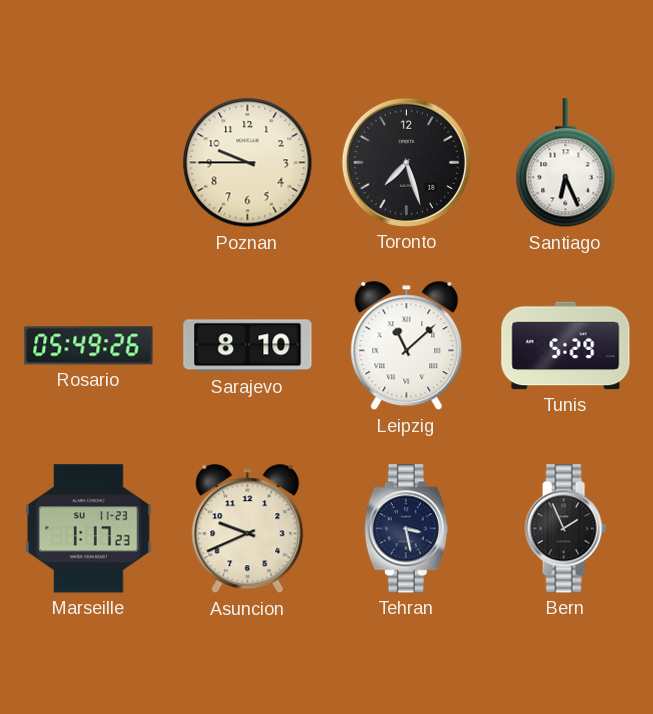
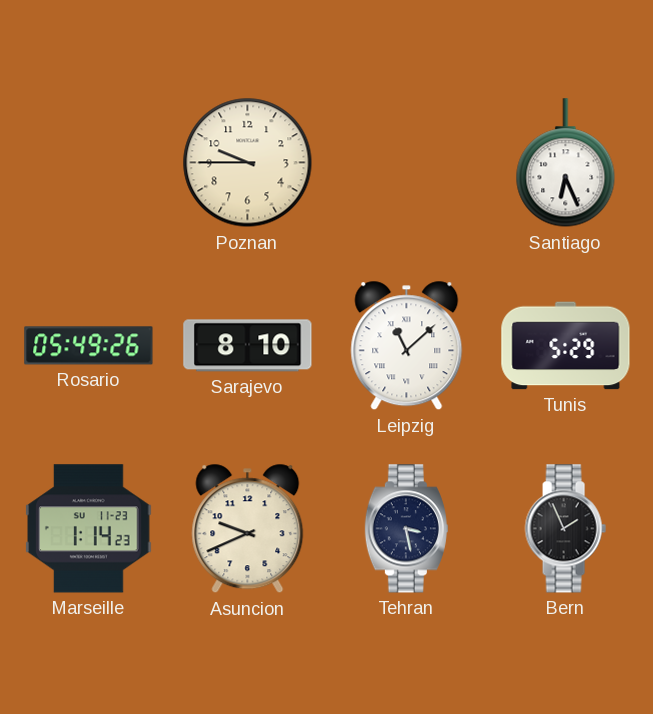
Toronto: 7:27 -> none
Marseille: 1:17 -> 1:14
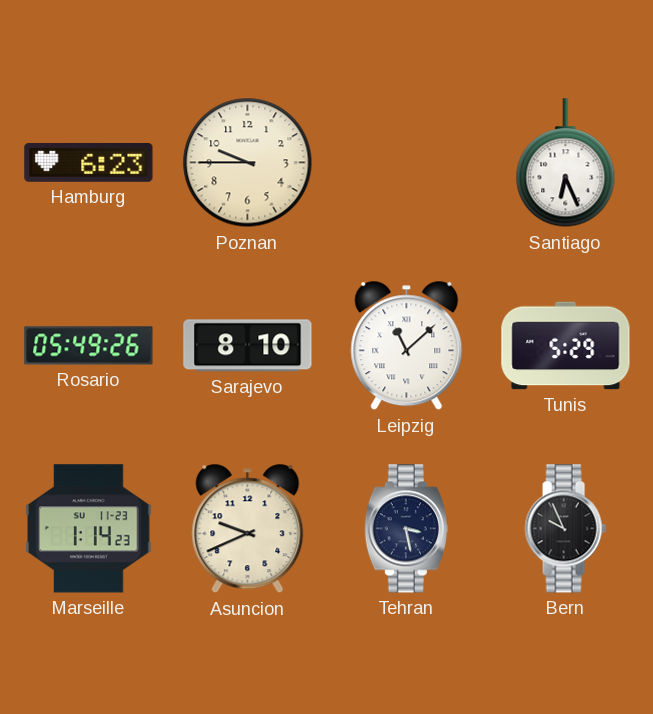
Hamburg: none -> 6:23
Bern: 1:56 -> 9:56
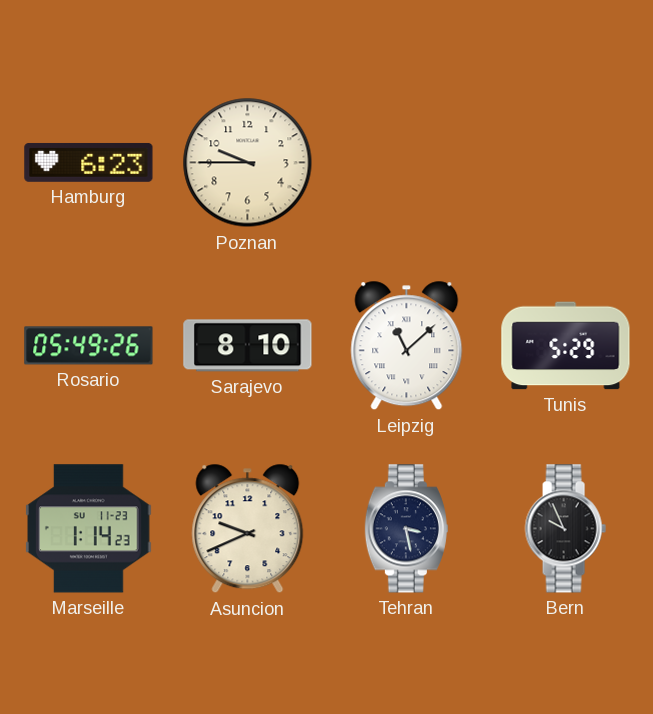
Santiago: 6:26 -> none
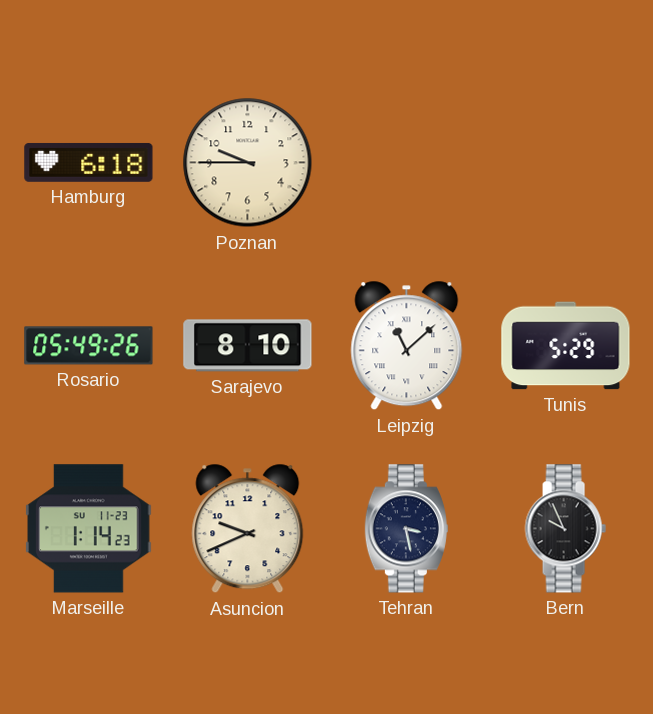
Hamburg: 6:23 -> 6:18
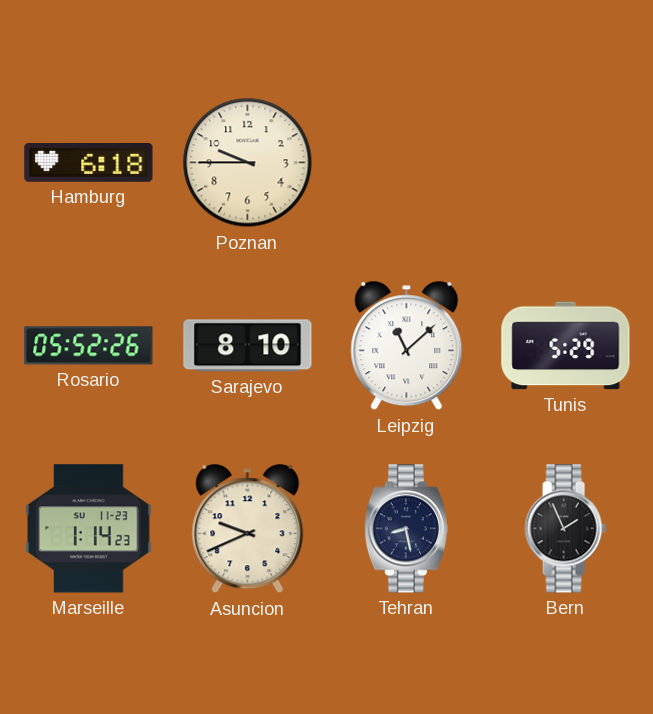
Rosario: 05:49 -> 05:52
Tehran: 3:28 -> 8:28
Bern: 9:56 -> 1:56
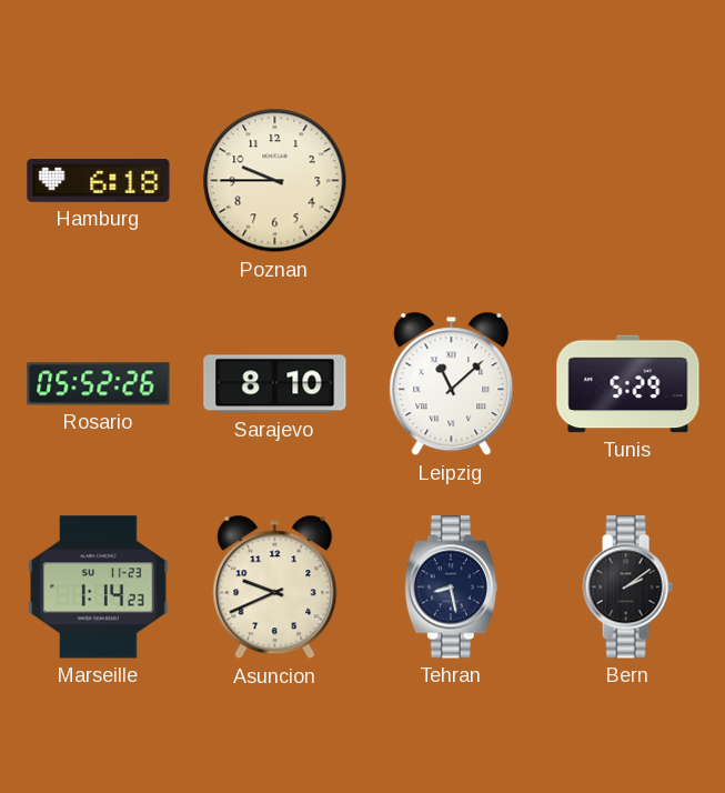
Bern: 1:56 -> 2:09
